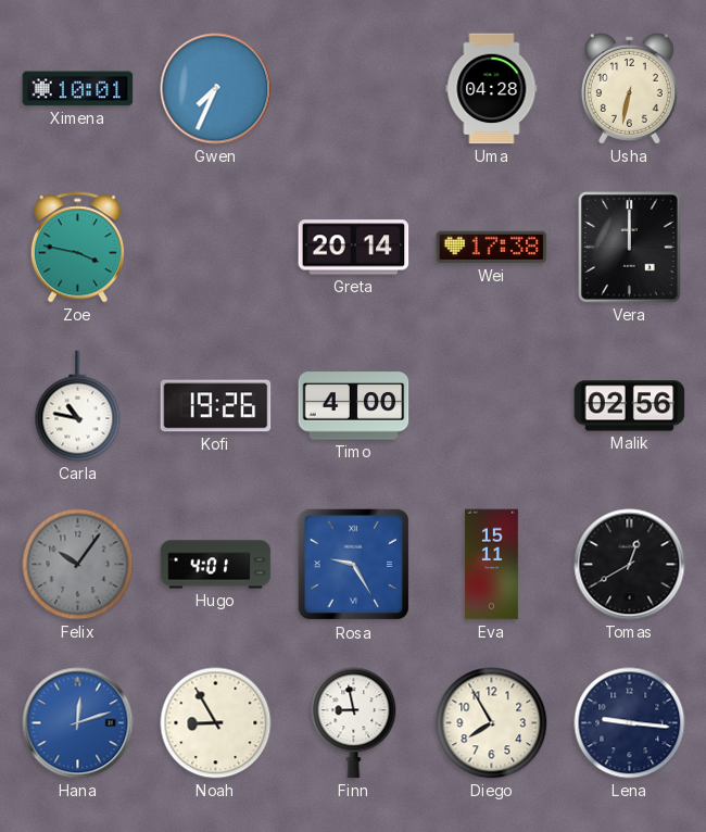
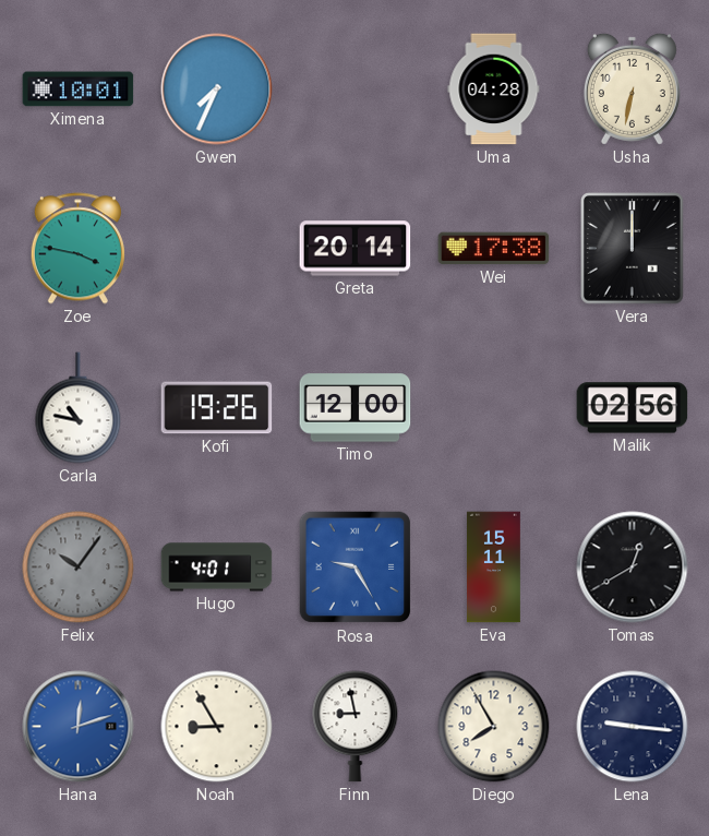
Timo: 4:00 -> 12:00
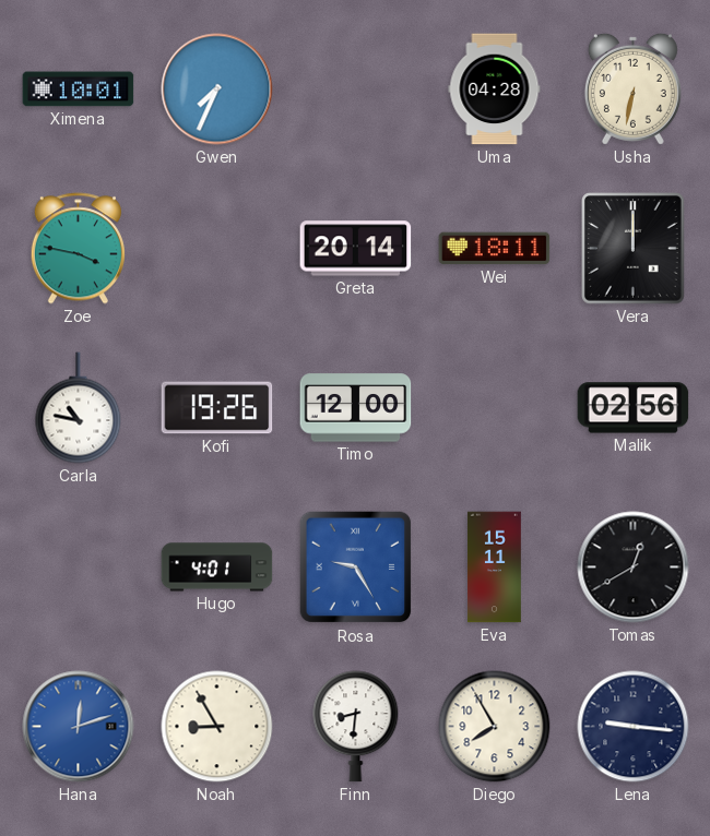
Wei: 17:38 -> 18:11
Felix: 10:06 -> none
Finn: 8:58 -> 8:31
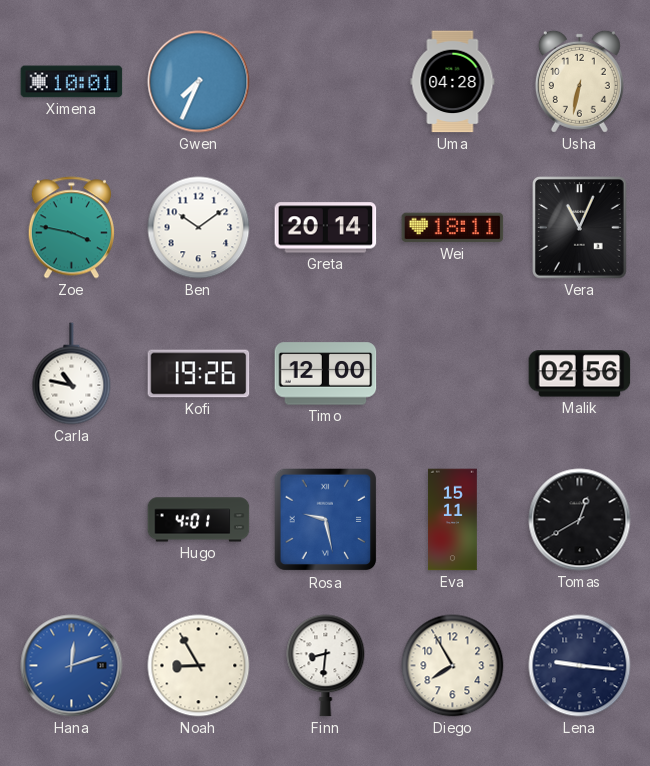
Ben: none -> 10:09
Vera: 12:00 -> 11:04
Rosa: 9:25 -> 9:28
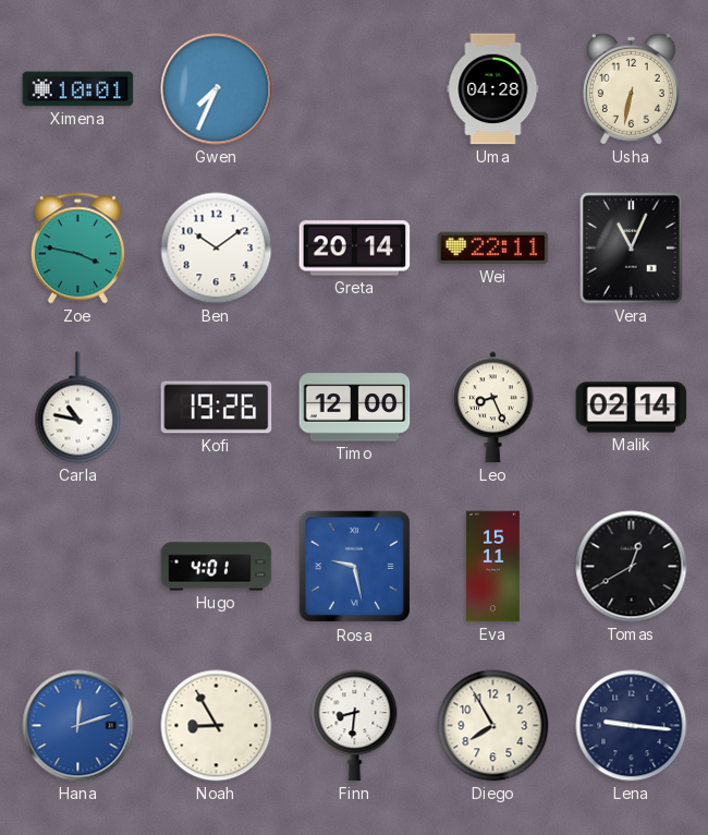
Wei: 18:11 -> 22:11
Leo: none -> 8:26
Malik: 02:56 -> 02:14
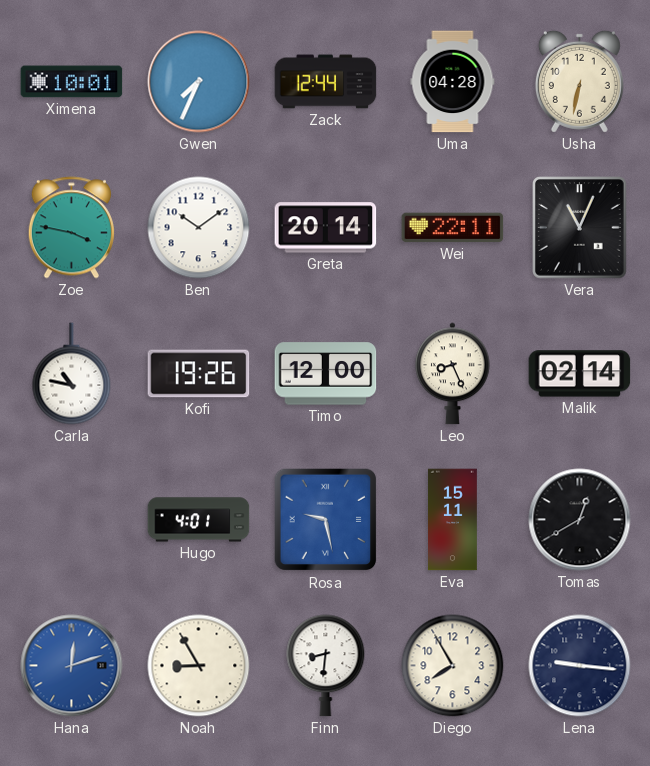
Zack: none -> 12:44
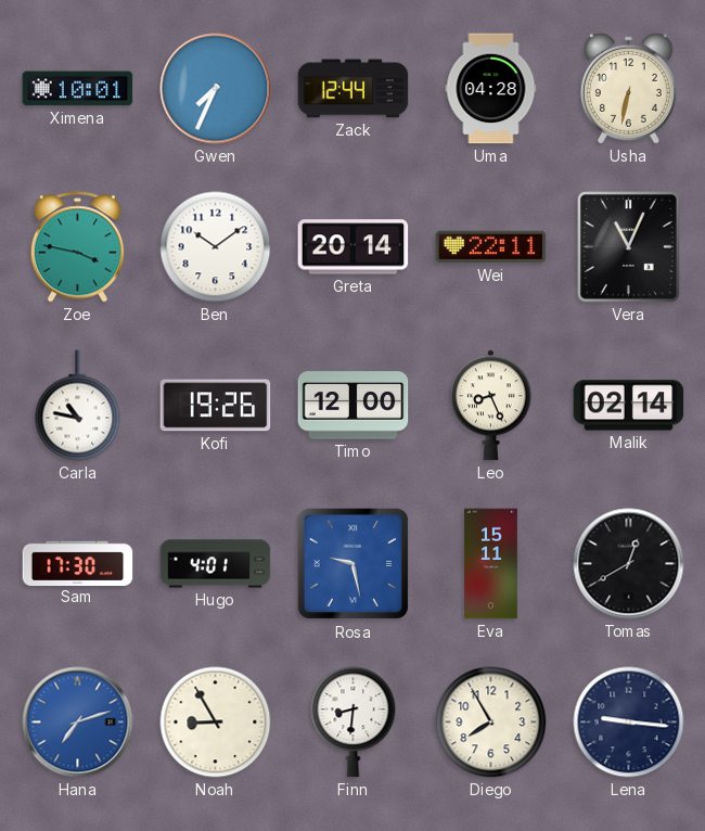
Sam: none -> 17:30
Hana: 12:12 -> 7:12
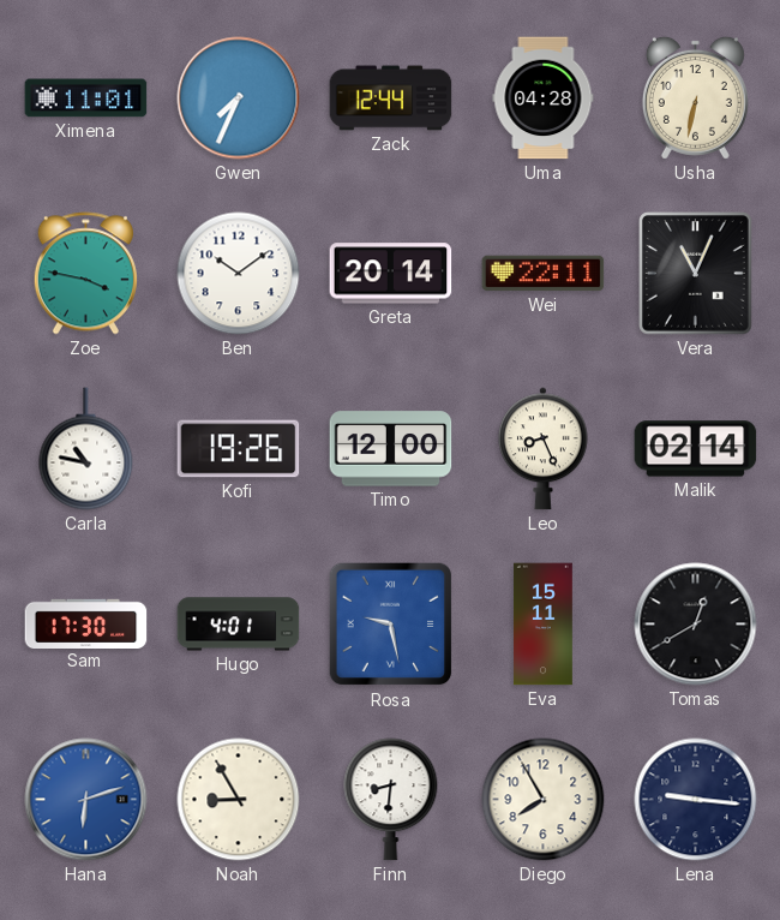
Ximena: 10:01 -> 11:01
Hana: 7:12 -> 6:12
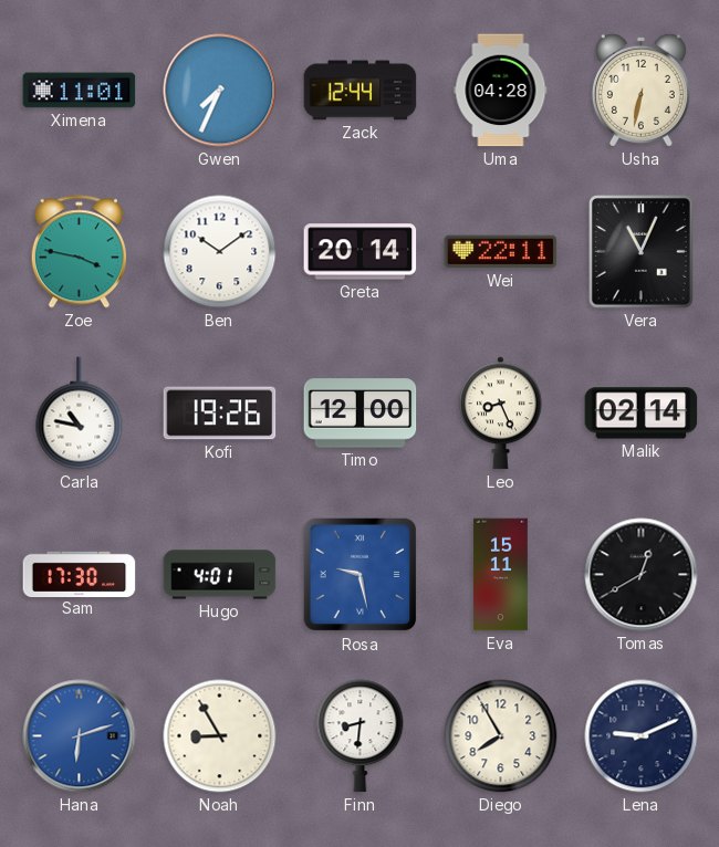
Lena: 9:16 -> 9:11
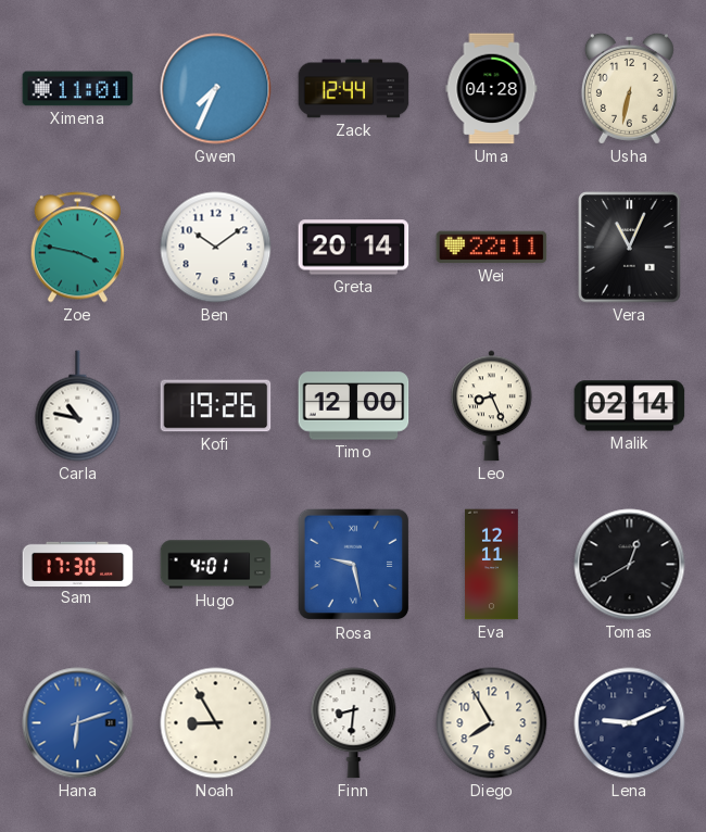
Eva: 15:11 -> 12:11
